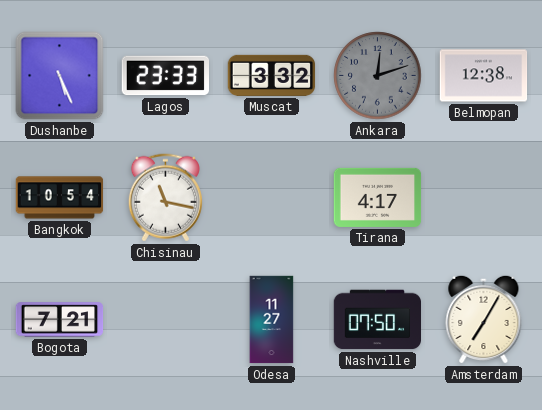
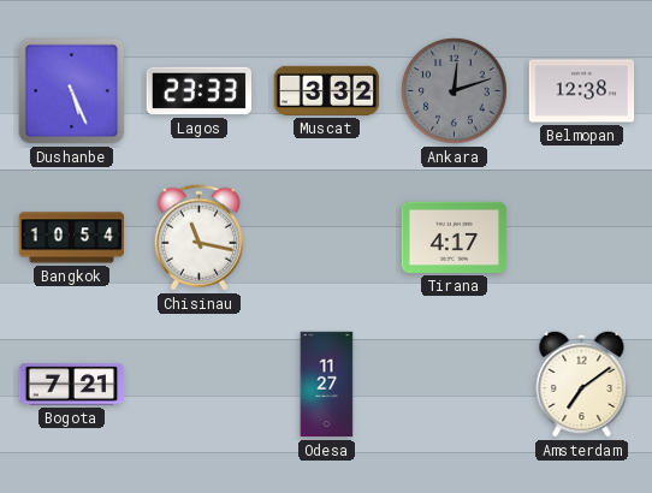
Nashville: 07:50 -> none
Amsterdam: 7:05 -> 7:09
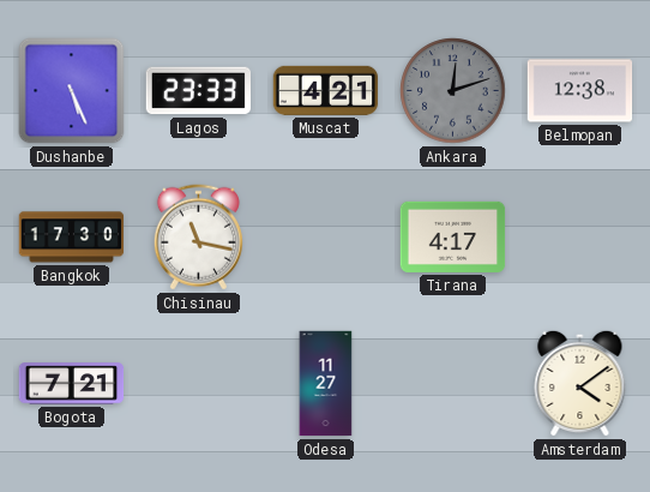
Muscat: 3:32 -> 4:21
Bangkok: 10:54 -> 17:30
Amsterdam: 7:09 -> 4:09
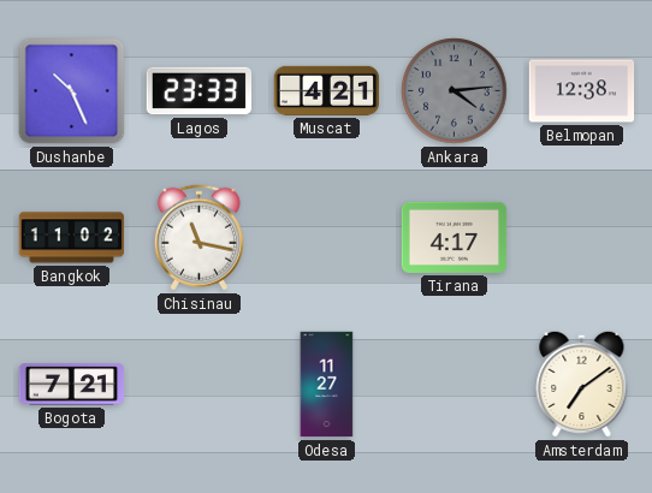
Dushanbe: 5:26 -> 10:26
Ankara: 12:12 -> 4:14
Bangkok: 17:30 -> 11:02
Amsterdam: 4:09 -> 7:09
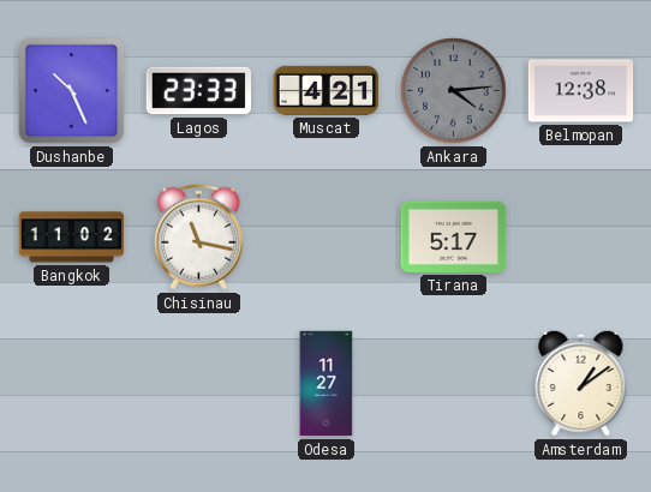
Tirana: 4:17 -> 5:17
Bogota: 7:21 -> none
Amsterdam: 7:09 -> 1:09
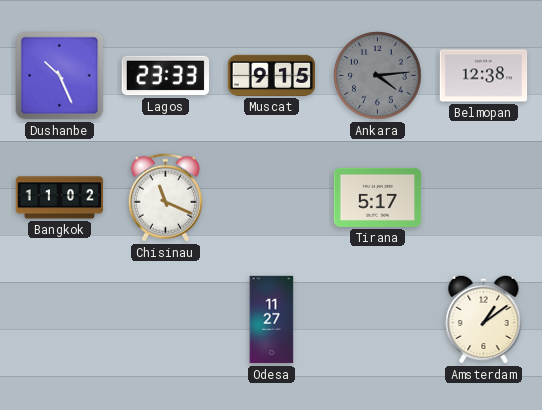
Muscat: 4:21 -> 9:15
Chisinau: 11:17 -> 11:19
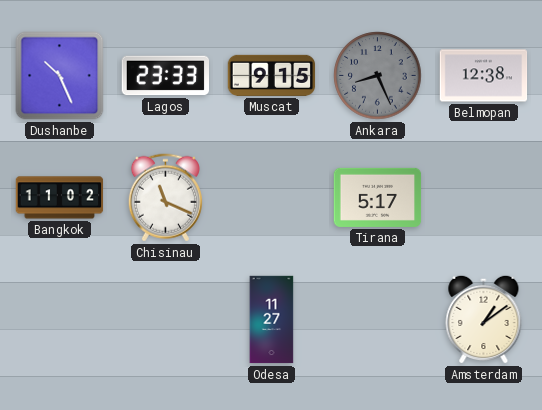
Ankara: 4:14 -> 8:26
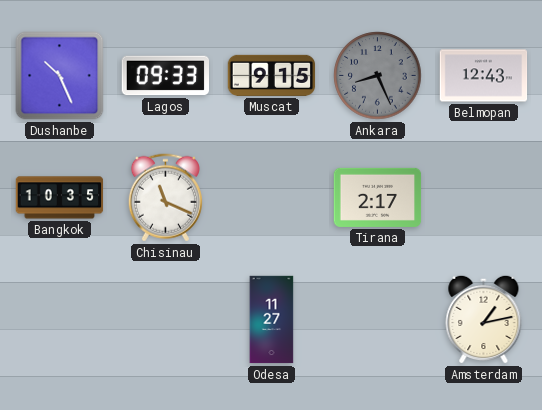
Lagos: 23:33 -> 09:33
Belmopan: 12:38 -> 12:43
Bangkok: 11:02 -> 10:35
Tirana: 5:17 -> 2:17
Amsterdam: 1:09 -> 1:13
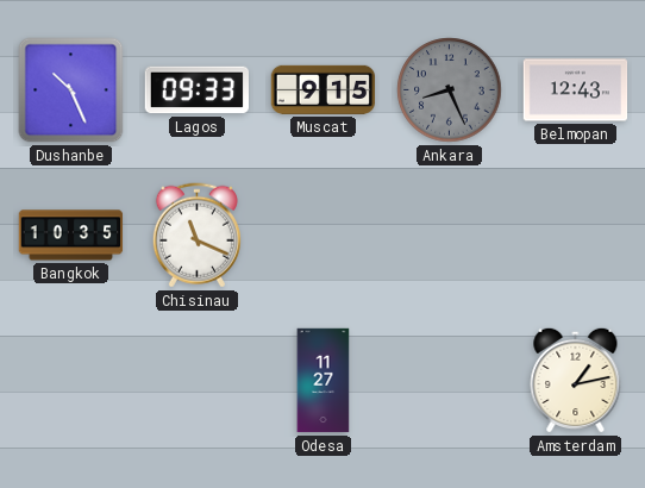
Tirana: 2:17 -> none
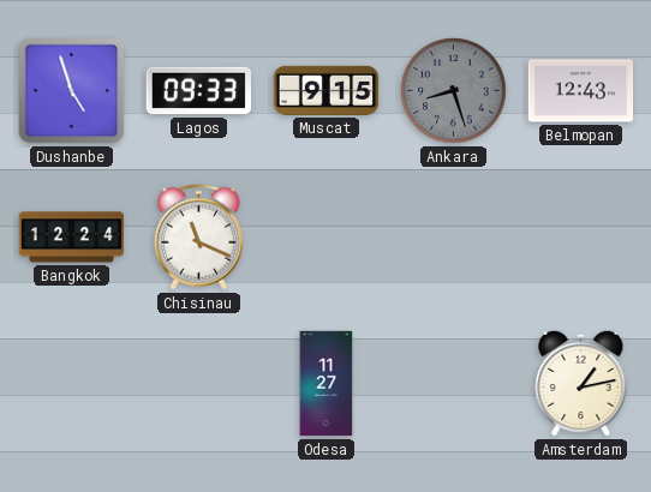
Dushanbe: 10:26 -> 4:57
Ankara: 8:26 -> 8:27
Bangkok: 10:35 -> 12:24
